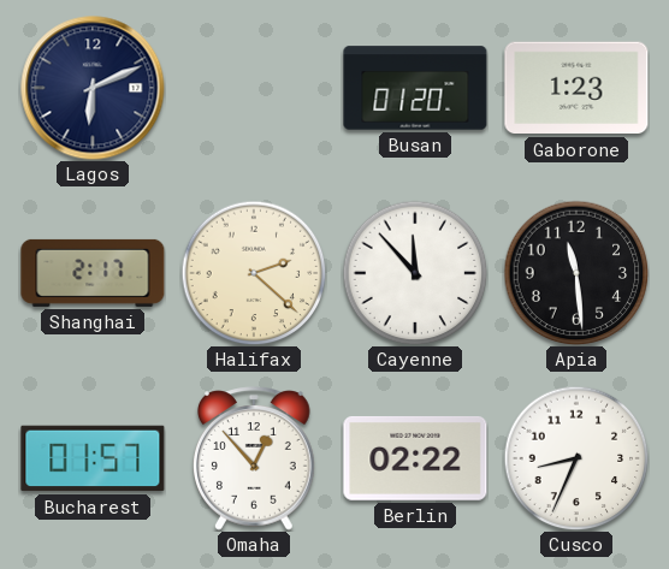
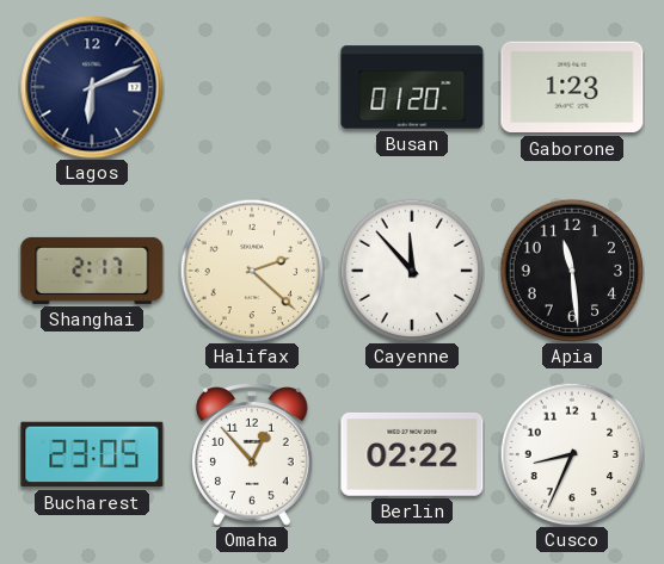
Bucharest: 01:57 -> 23:05
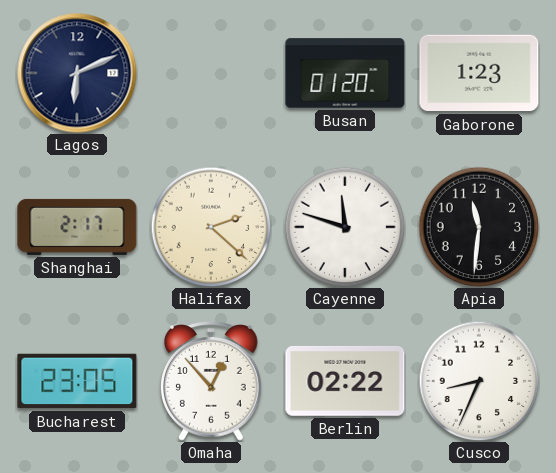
Cayenne: 11:53 -> 11:48
Apia: 11:29 -> 11:31
